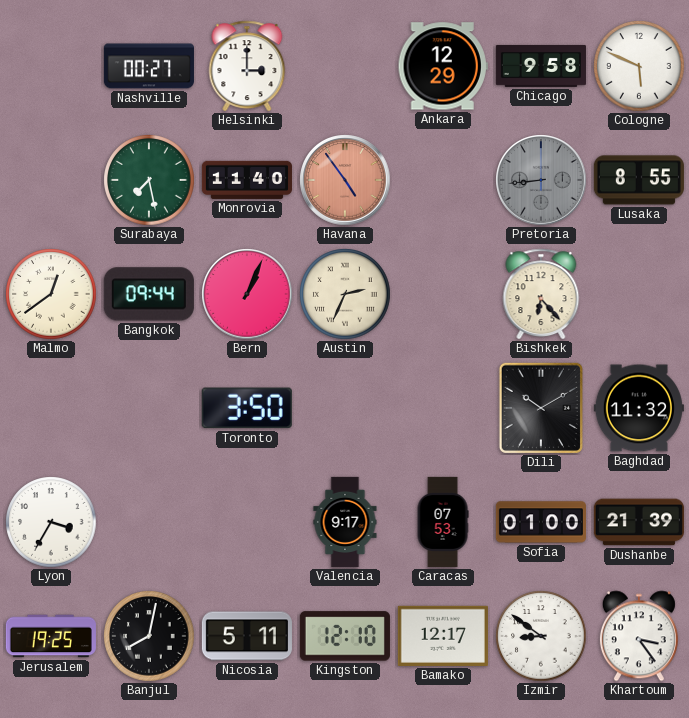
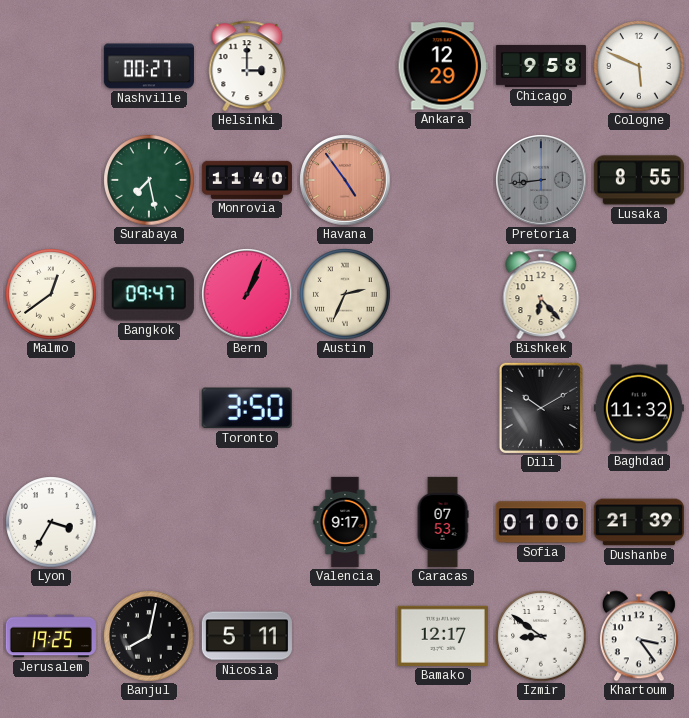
Bangkok: 09:44 -> 09:47
Kingston: 12:10 -> none
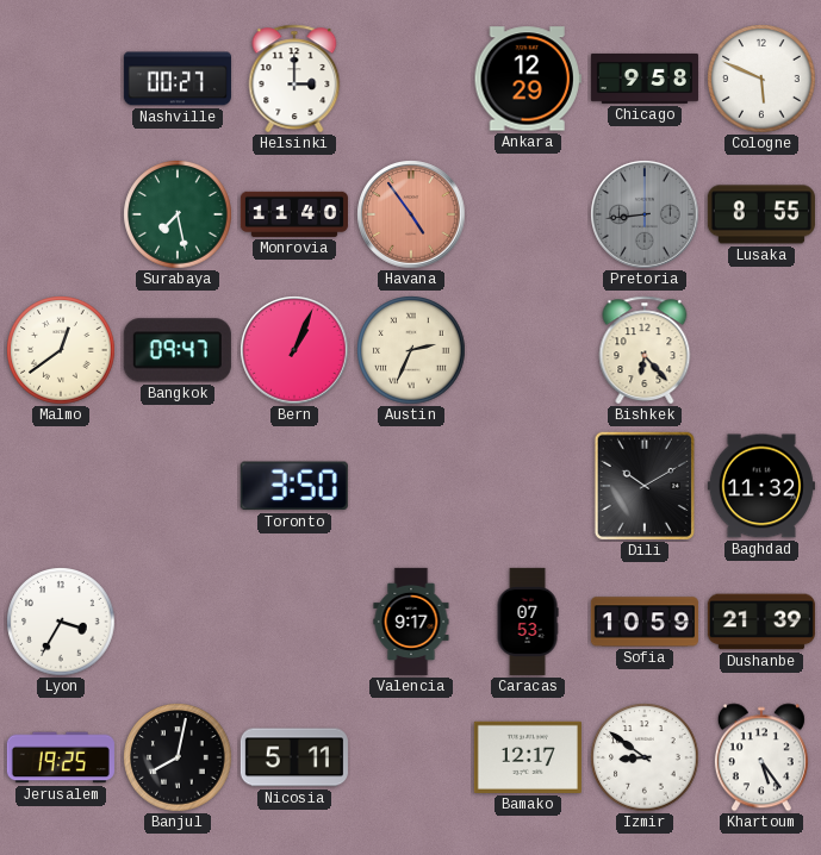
Sofia: 01:00 -> 10:59
Khartoum: 3:24 -> 5:24
